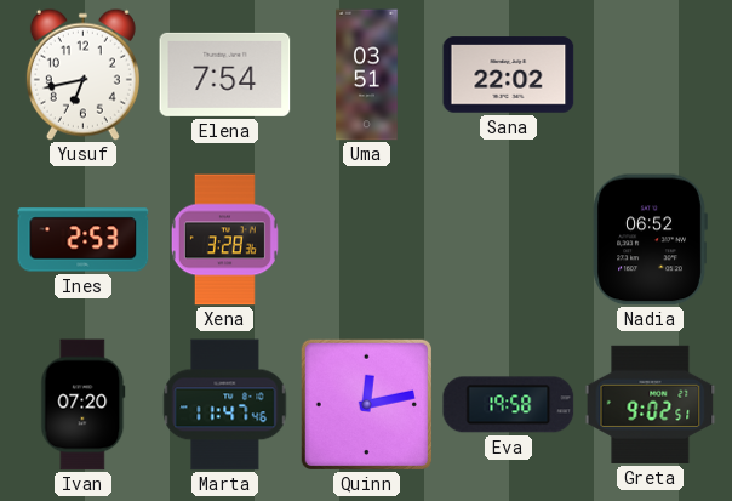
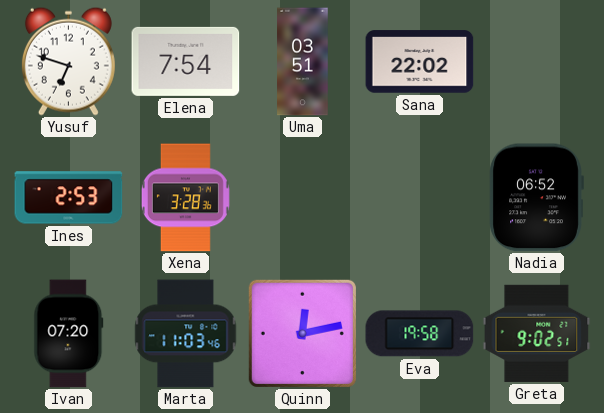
Yusuf: 6:43 -> 6:48
Marta: 11:47 -> 11:03
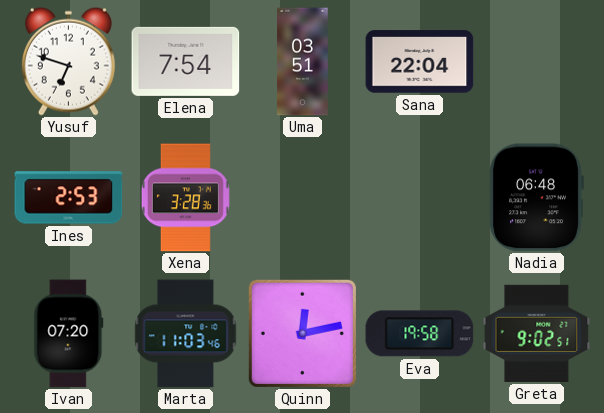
Sana: 22:02 -> 22:04
Nadia: 06:52 -> 06:48
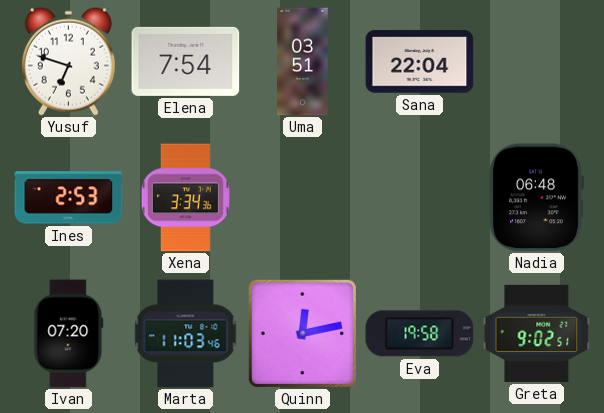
Xena: 3:28 -> 3:34
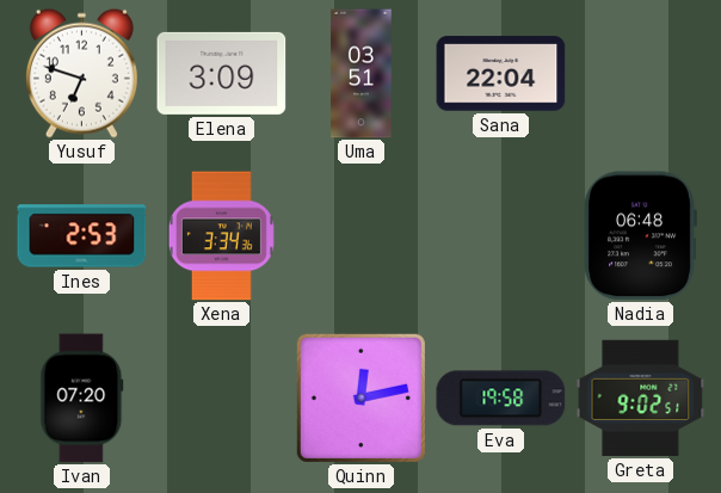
Elena: 7:54 -> 3:09
Marta: 11:03 -> none
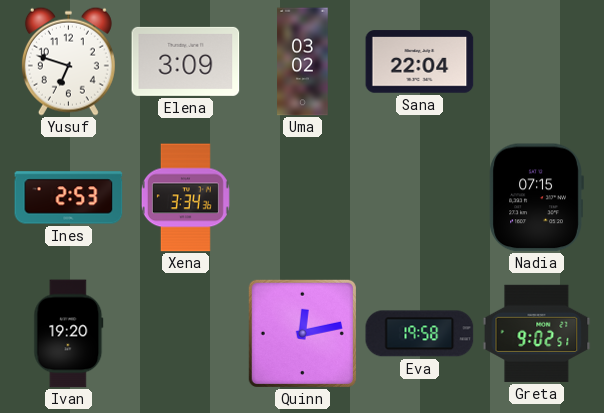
Uma: 03:51 -> 03:02
Nadia: 06:48 -> 07:15
Ivan: 07:20 -> 19:20
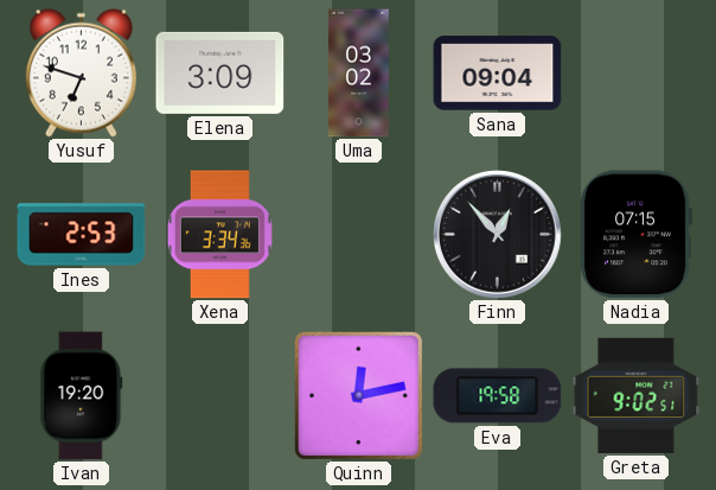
Sana: 22:04 -> 09:04
Finn: none -> 12:53
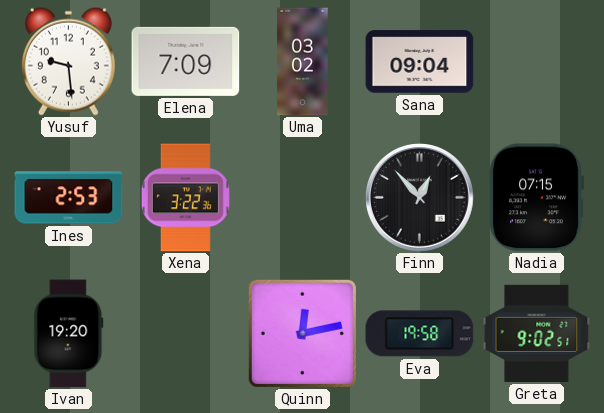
Yusuf: 6:48 -> 9:29
Elena: 3:09 -> 7:09
Xena: 3:34 -> 3:22
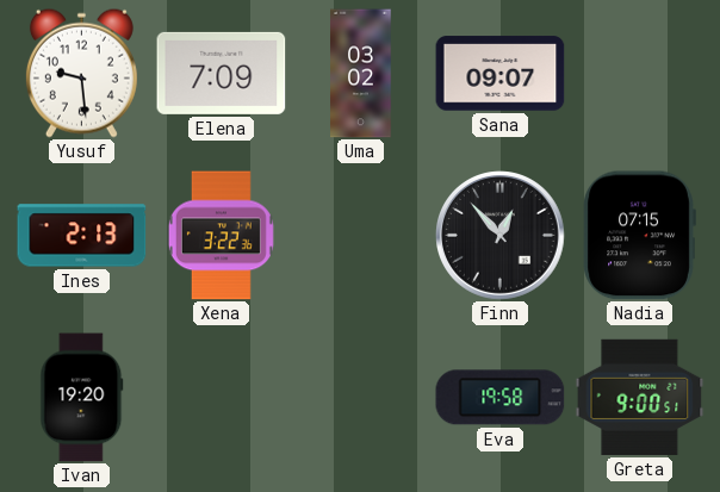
Sana: 09:04 -> 09:07
Ines: 2:53 -> 2:13
Quinn: 12:13 -> none
Greta: 9:02 -> 9:00
